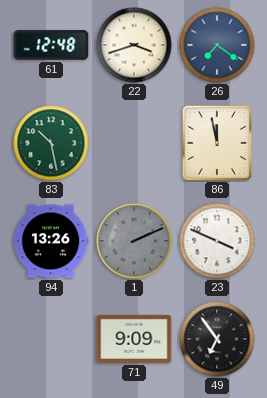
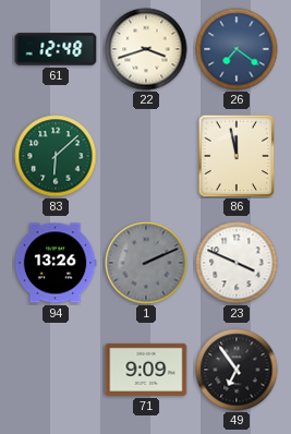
83: 10:28 -> 6:08
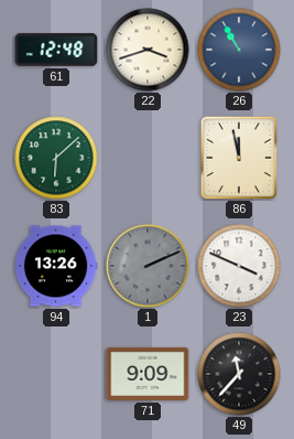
26: 7:21 -> 10:55
49: 6:54 -> 11:37
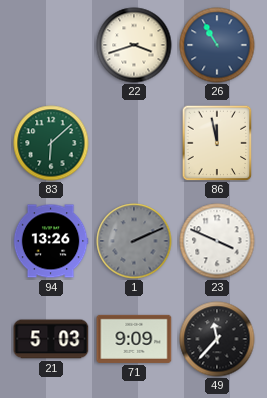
61: 12:48 -> none
21: none -> 5:03
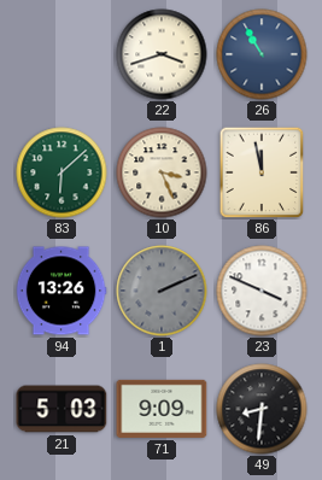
10: none -> 3:26
49: 11:37 -> 8:31
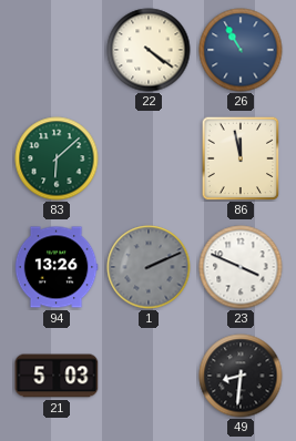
22: 3:42 -> 4:21
10: 3:26 -> none
71: 9:09 -> none
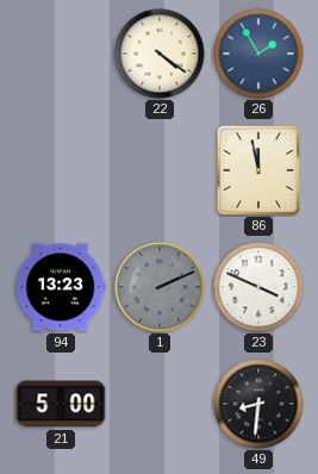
26: 10:55 -> 1:55
83: 6:08 -> none
94: 13:26 -> 13:23
21: 5:03 -> 5:00
